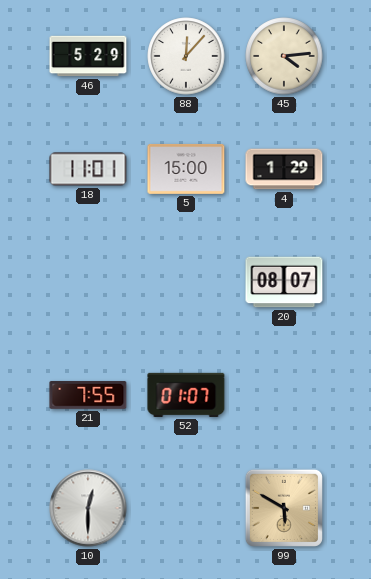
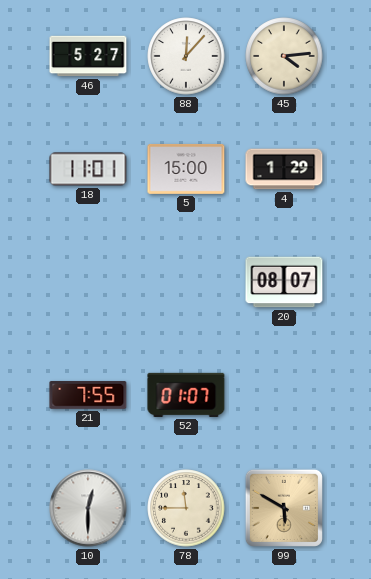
46: 5:29 -> 5:27
78: none -> 11:45
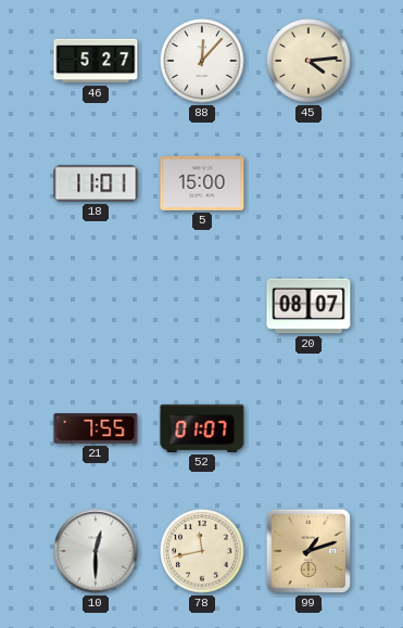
4: 1:29 -> none
78: 11:45 -> 11:43
99: 5:50 -> 1:12
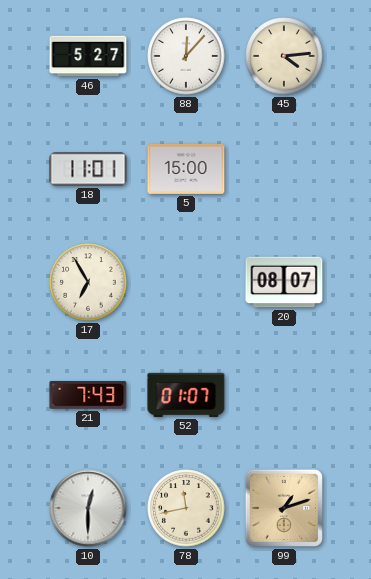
17: none -> 6:55
21: 7:55 -> 7:43
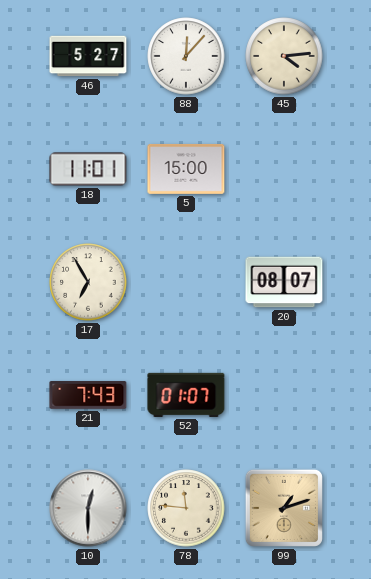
78: 11:43 -> 11:46
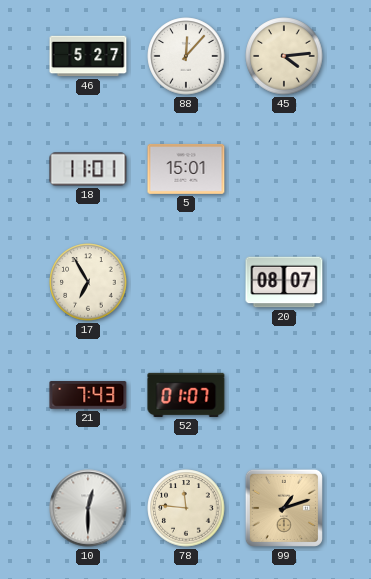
5: 15:00 -> 15:01
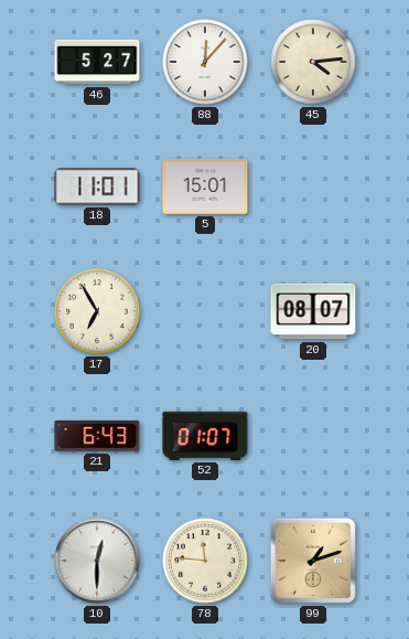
21: 7:43 -> 6:43
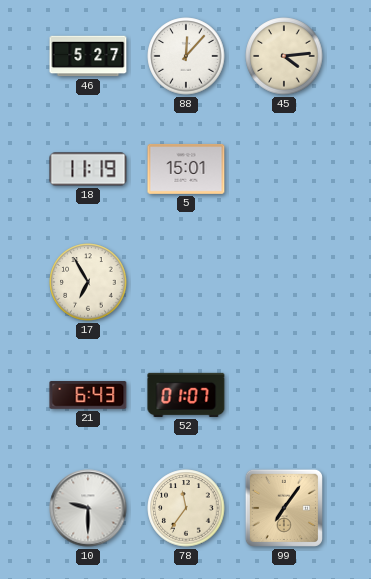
18: 11:01 -> 11:19
20: 08:07 -> none
10: 12:30 -> 9:30
78: 11:46 -> 11:36
99: 1:12 -> 7:06
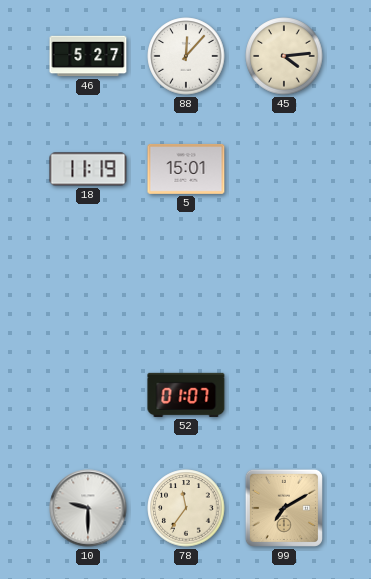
17: 6:55 -> none
21: 6:43 -> none
99: 7:06 -> 7:10
